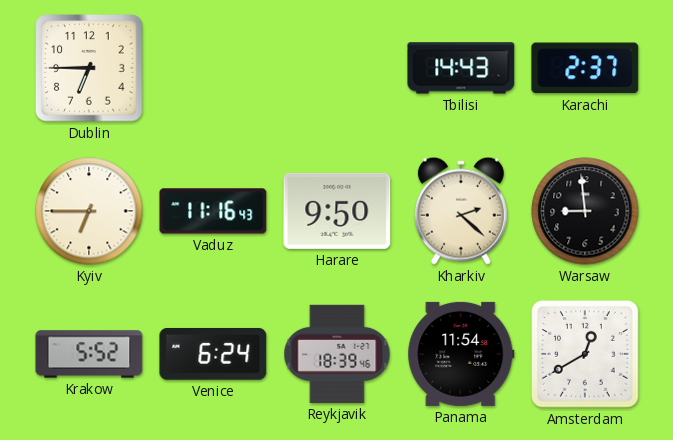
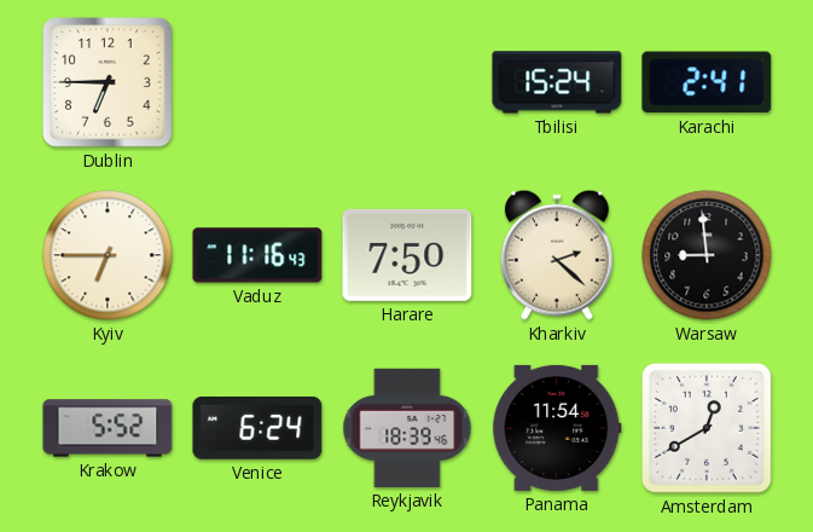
Tbilisi: 14:43 -> 15:24
Karachi: 2:37 -> 2:41
Harare: 9:50 -> 7:50
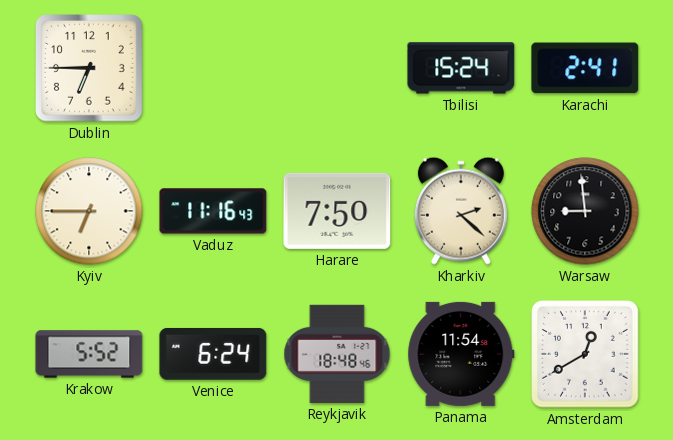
Reykjavik: 18:39 -> 18:48
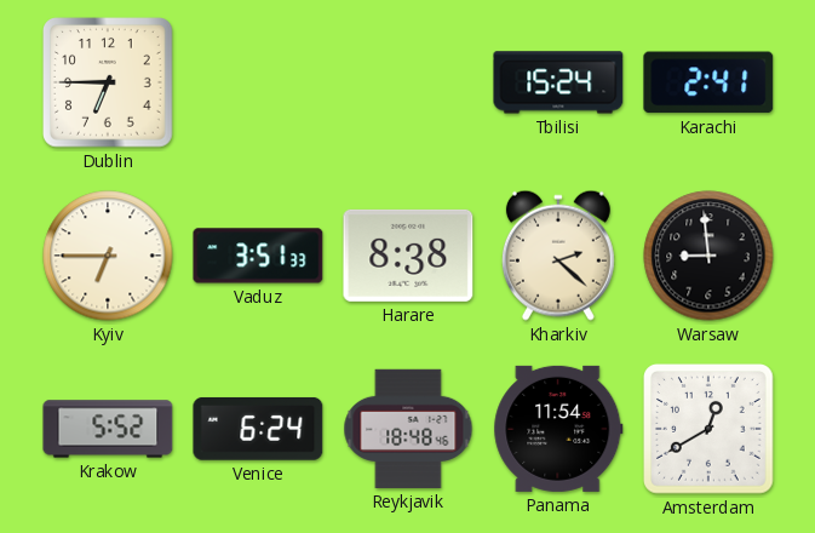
Vaduz: 11:16 -> 3:51
Harare: 7:50 -> 8:38
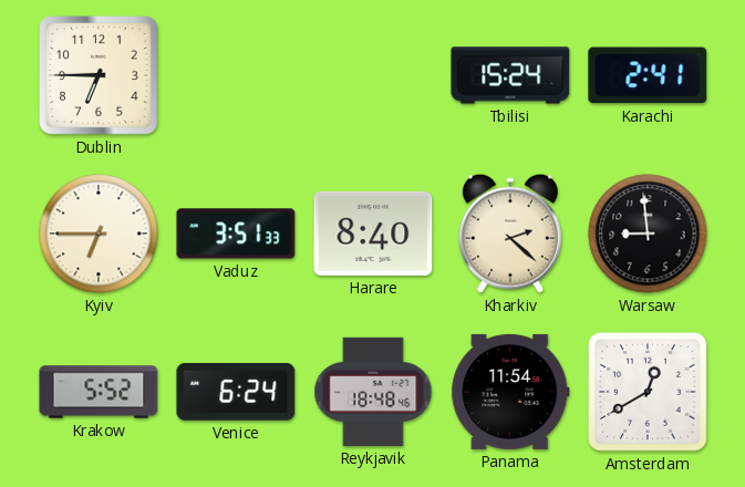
Harare: 8:38 -> 8:40
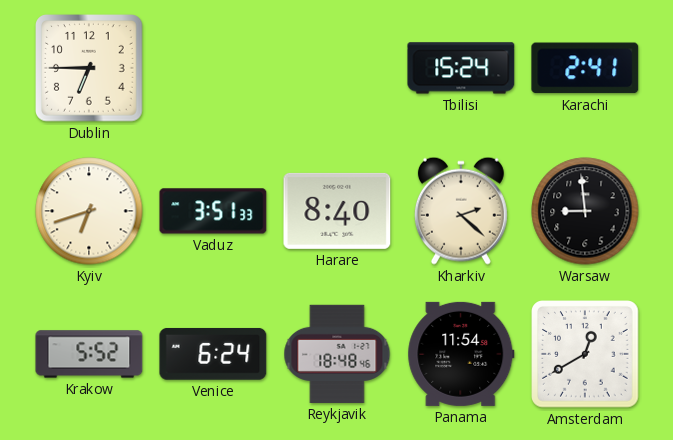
Kyiv: 6:45 -> 6:42
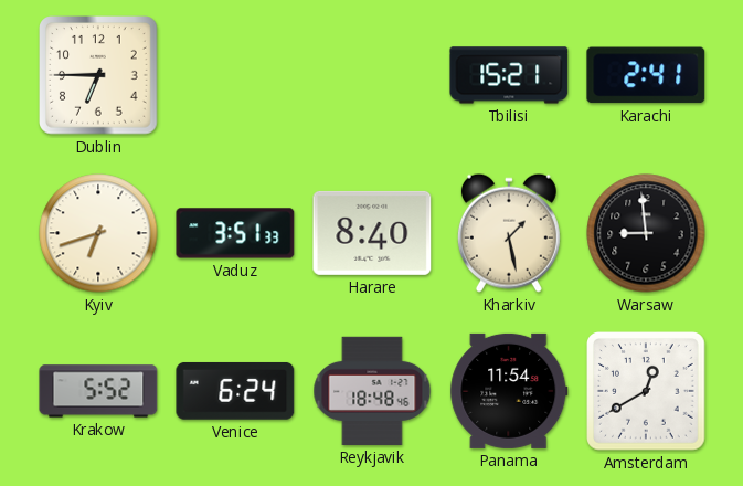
Tbilisi: 15:24 -> 15:21
Kharkiv: 2:22 -> 1:28
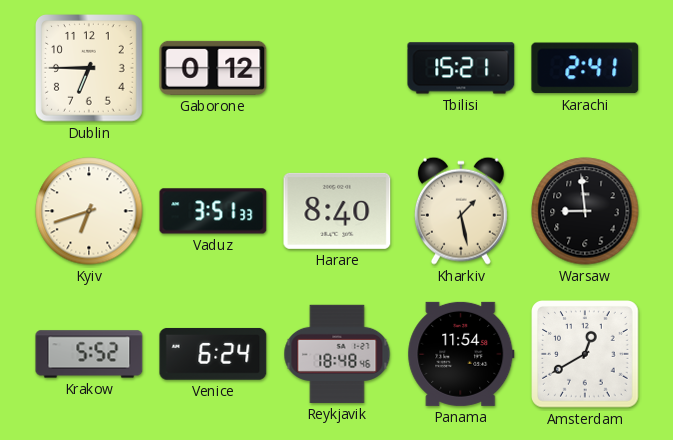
Gaborone: none -> 0:12
